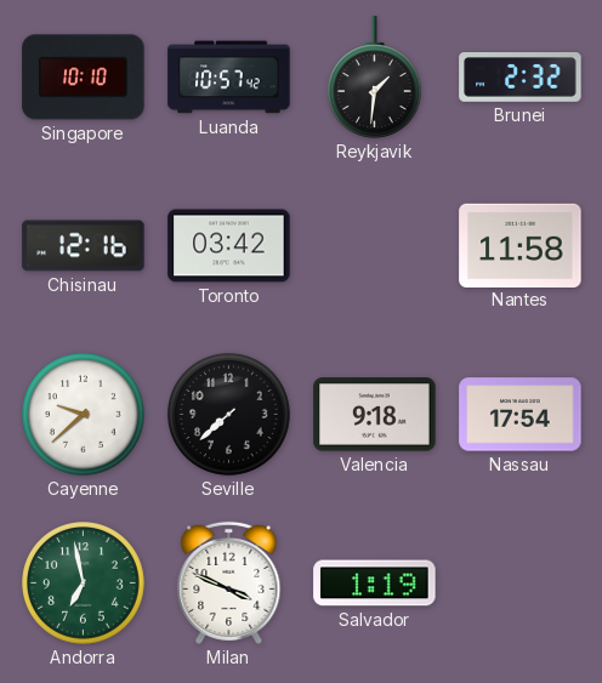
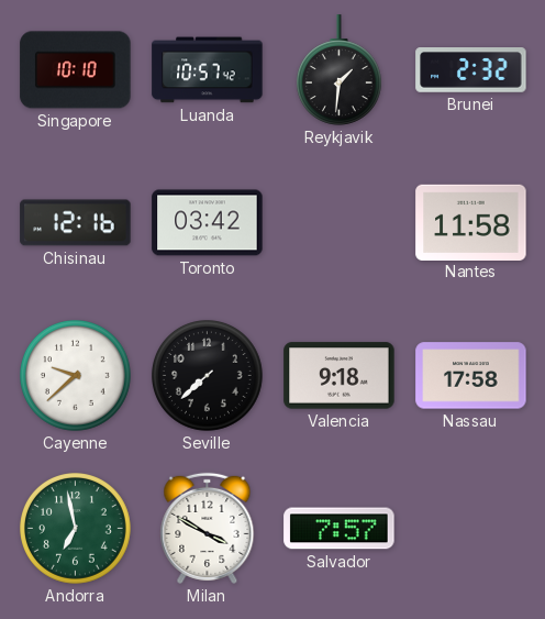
Nassau: 17:54 -> 17:58
Milan: 3:49 -> 3:50
Salvador: 1:19 -> 7:57
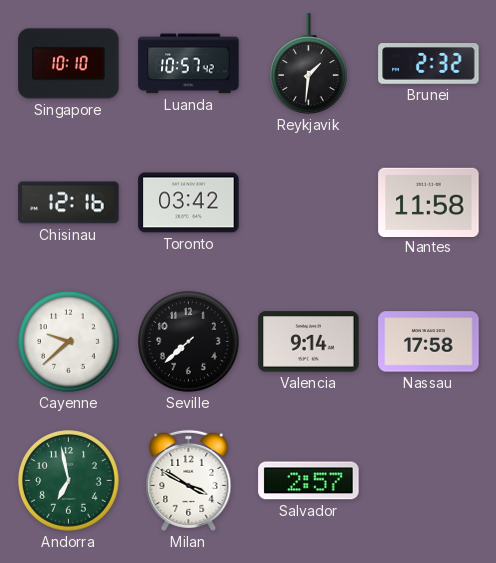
Valencia: 9:18 -> 9:14
Salvador: 7:57 -> 2:57
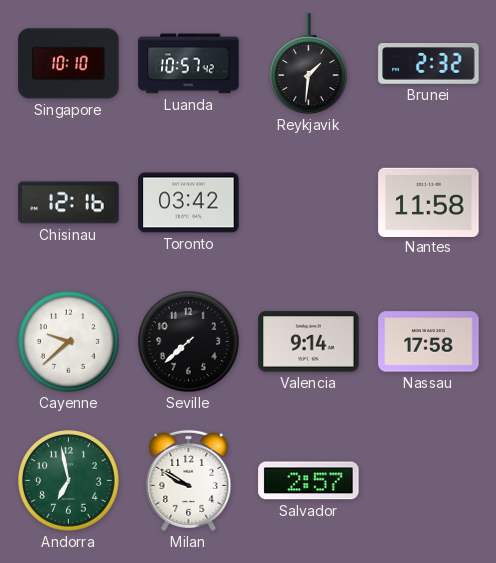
Milan: 3:50 -> 9:50
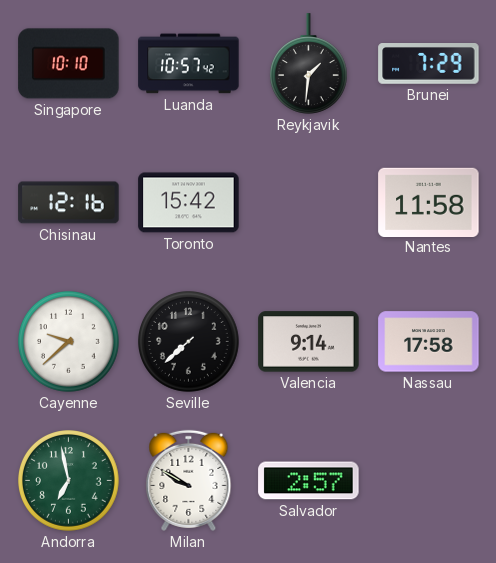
Brunei: 2:32 -> 7:29
Toronto: 03:42 -> 15:42
